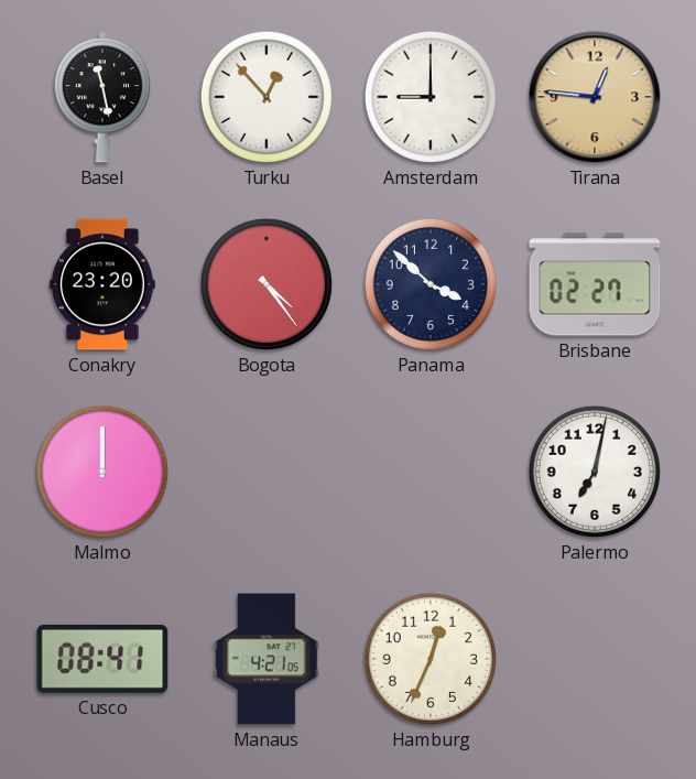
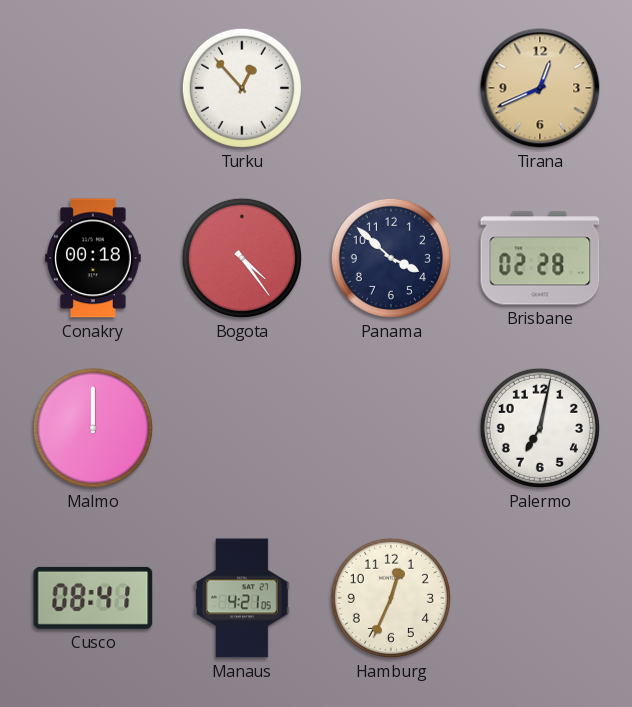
Basel: 11:28 -> none
Amsterdam: 9:00 -> none
Tirana: 12:46 -> 12:41
Conakry: 23:20 -> 00:18
Brisbane: 02:27 -> 02:28
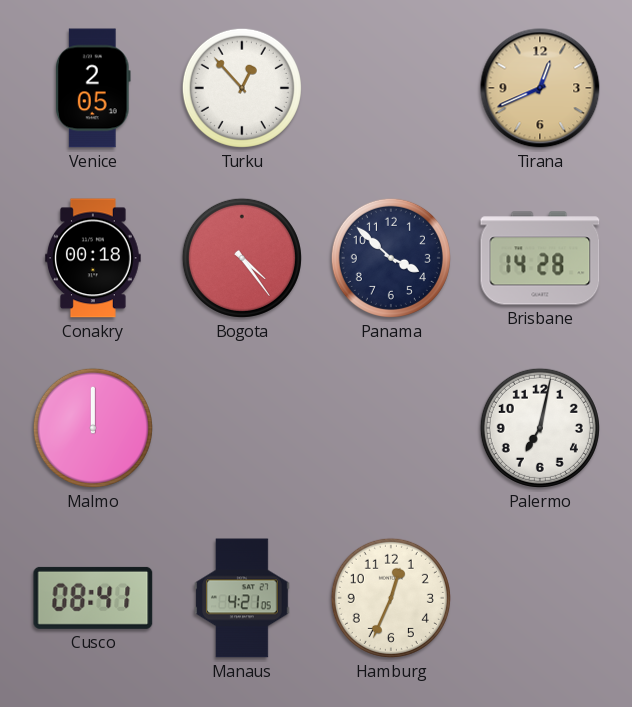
Venice: none -> 2:05
Brisbane: 02:28 -> 14:28
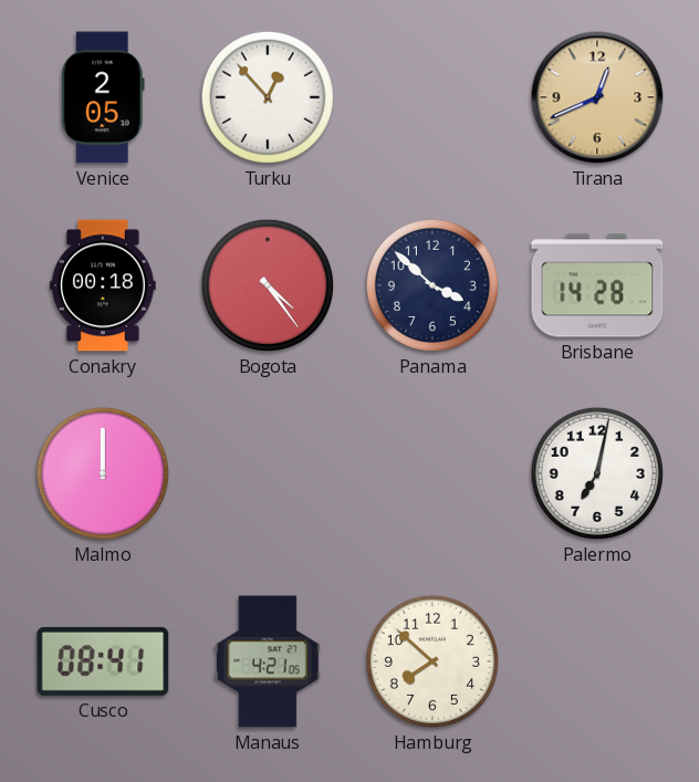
Hamburg: 12:34 -> 7:52
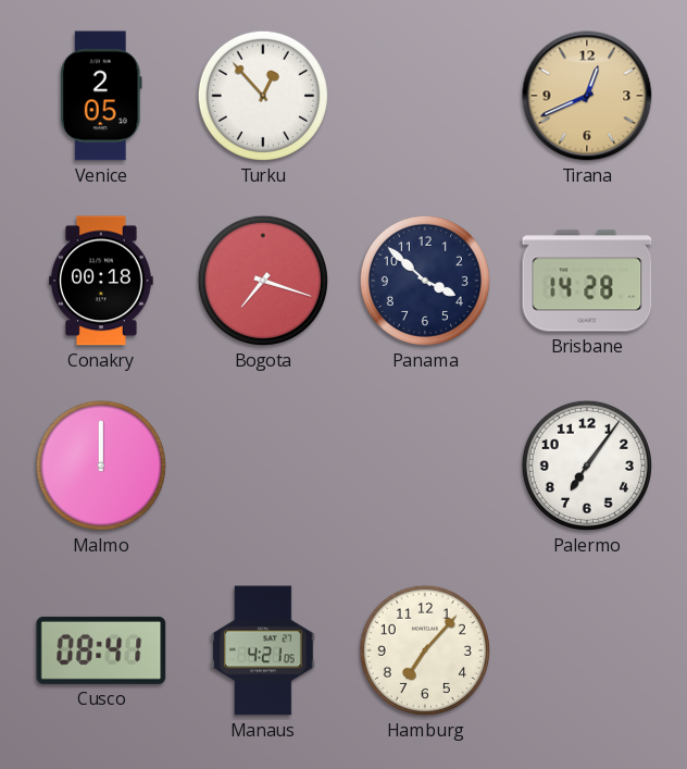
Bogota: 4:24 -> 7:18
Palermo: 7:02 -> 7:06
Hamburg: 7:52 -> 7:07
